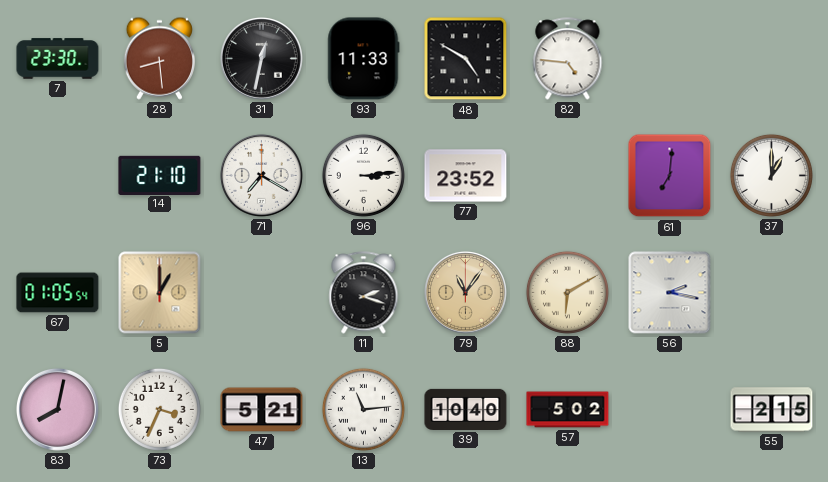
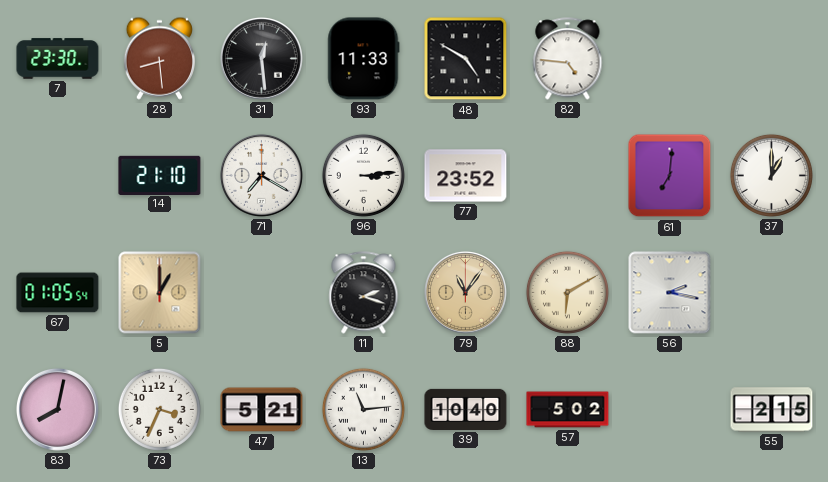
31: 12:32 -> 12:29
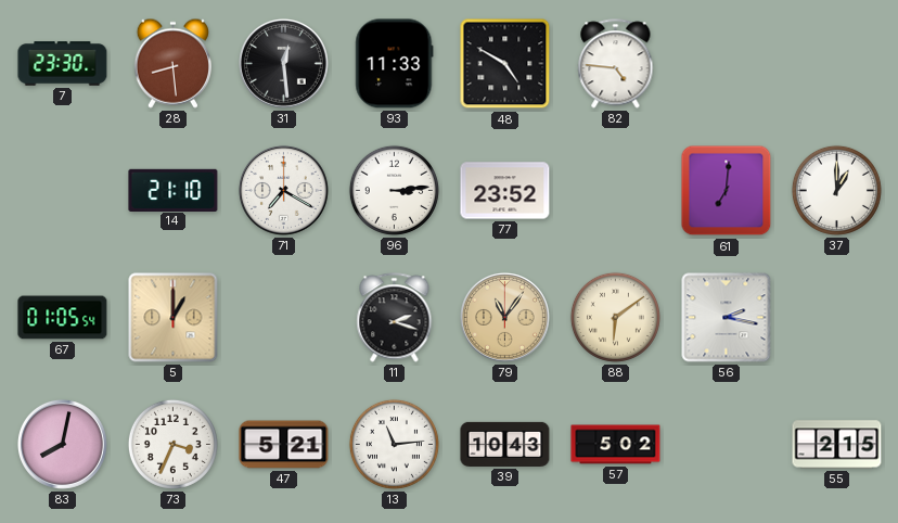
88: 6:10 -> 6:09
39: 10:40 -> 10:43
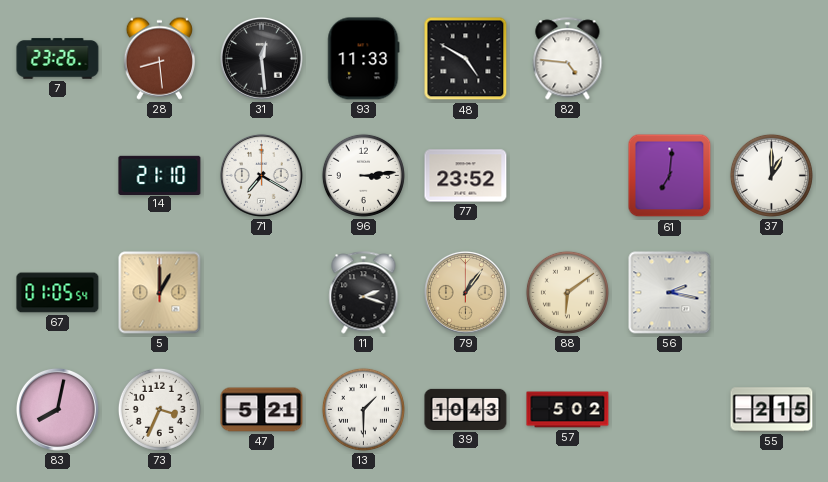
7: 23:30 -> 23:26
79: 11:06 -> 1:06
13: 11:14 -> 1:30
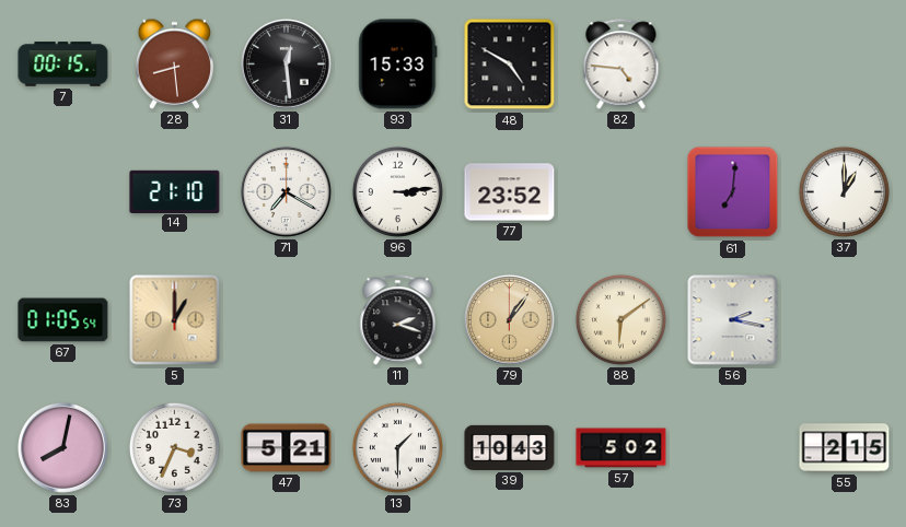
7: 23:26 -> 00:15
93: 11:33 -> 15:33
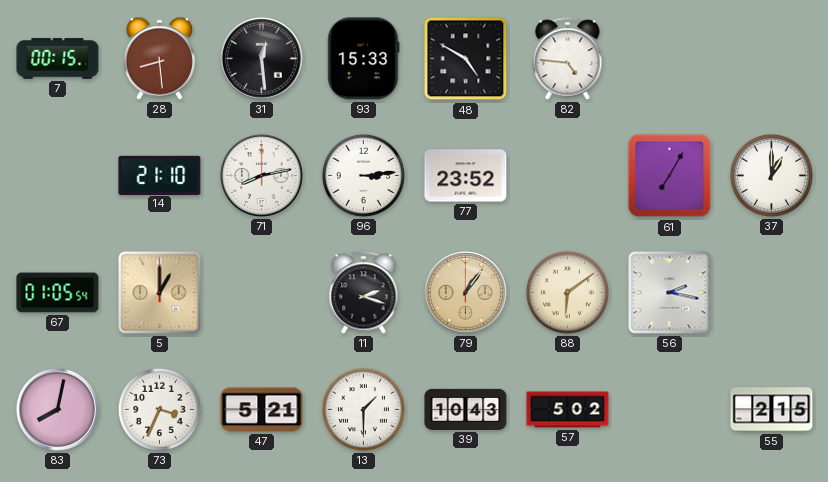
71: 7:20 -> 8:13
61: 7:01 -> 7:05
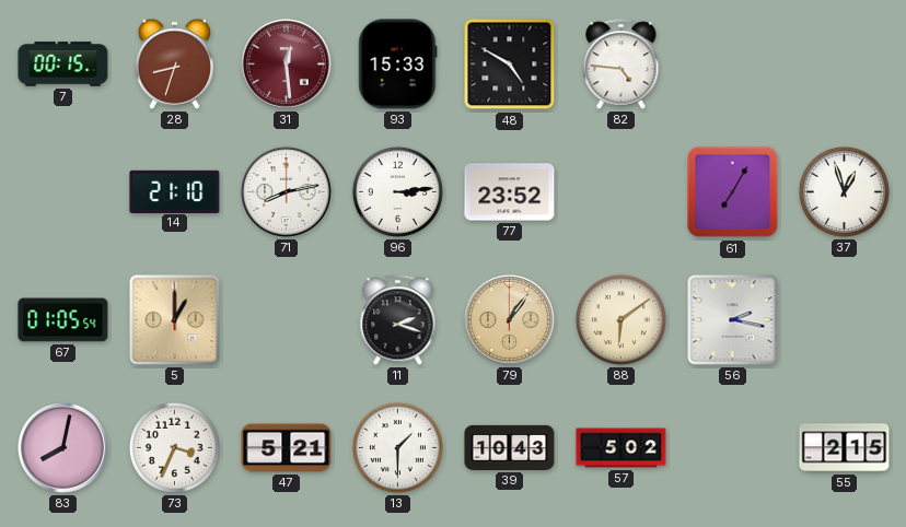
28: 8:29 -> 8:33
31 dial: black -> burgundy
37: 1:00 -> 12:57
